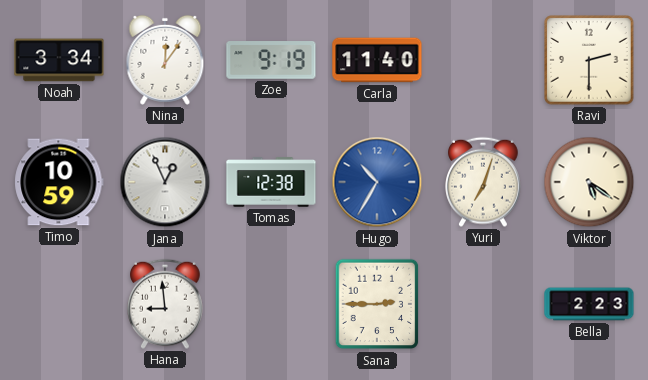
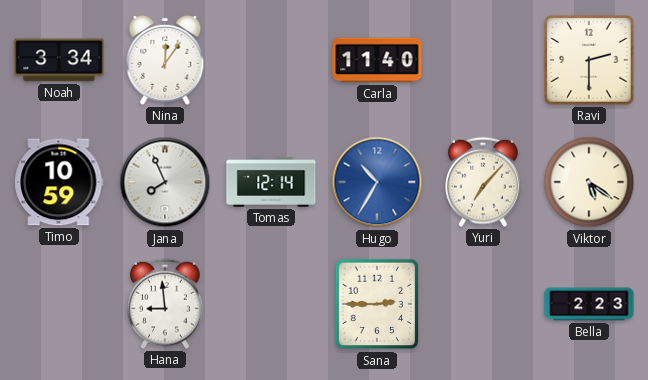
Zoe: 9:19 -> none
Jana: 12:56 -> 7:56
Tomas: 12:38 -> 12:14
Yuri: 7:03 -> 7:07
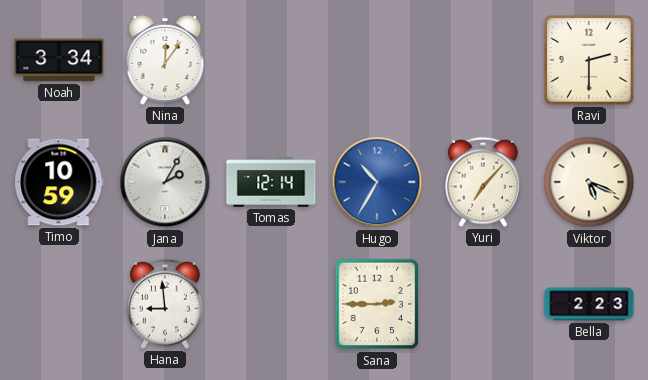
Carla: 11:40 -> none
Jana: 7:56 -> 2:05
Viktor: 5:21 -> 5:19
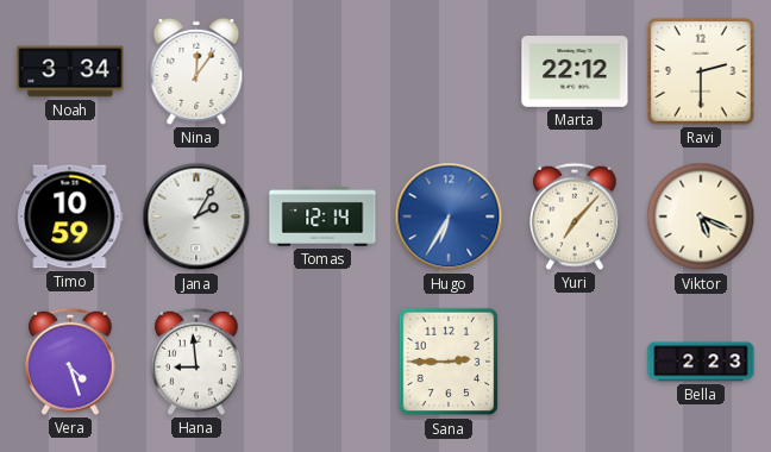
Marta: none -> 22:12
Hugo: 10:35 -> 6:35
Vera: none -> 4:27
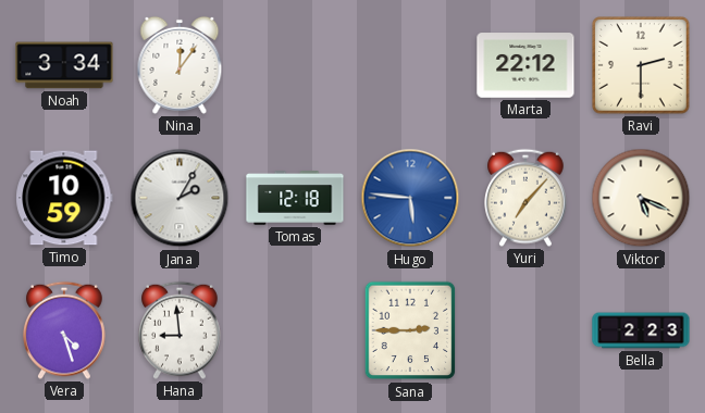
Tomas: 12:14 -> 12:18
Hugo: 6:35 -> 5:46
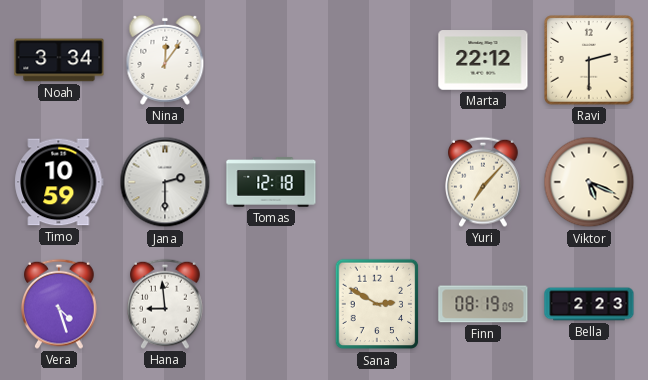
Jana: 2:05 -> 2:30
Hugo: 5:46 -> none
Sana: 2:45 -> 2:50
Finn: none -> 08:19
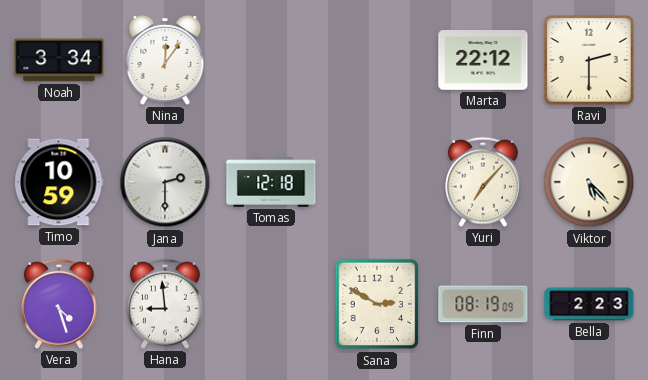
Viktor: 5:19 -> 5:23
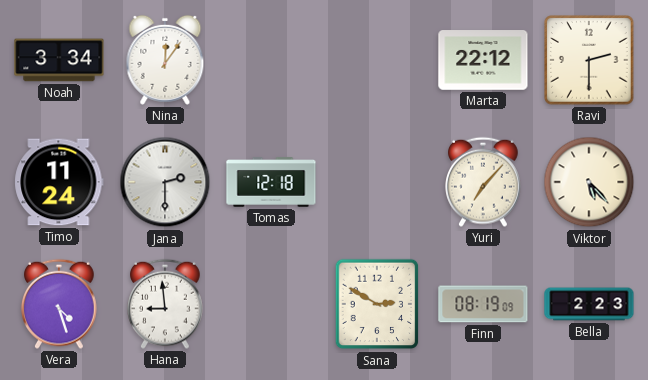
Timo: 10:59 -> 11:24
